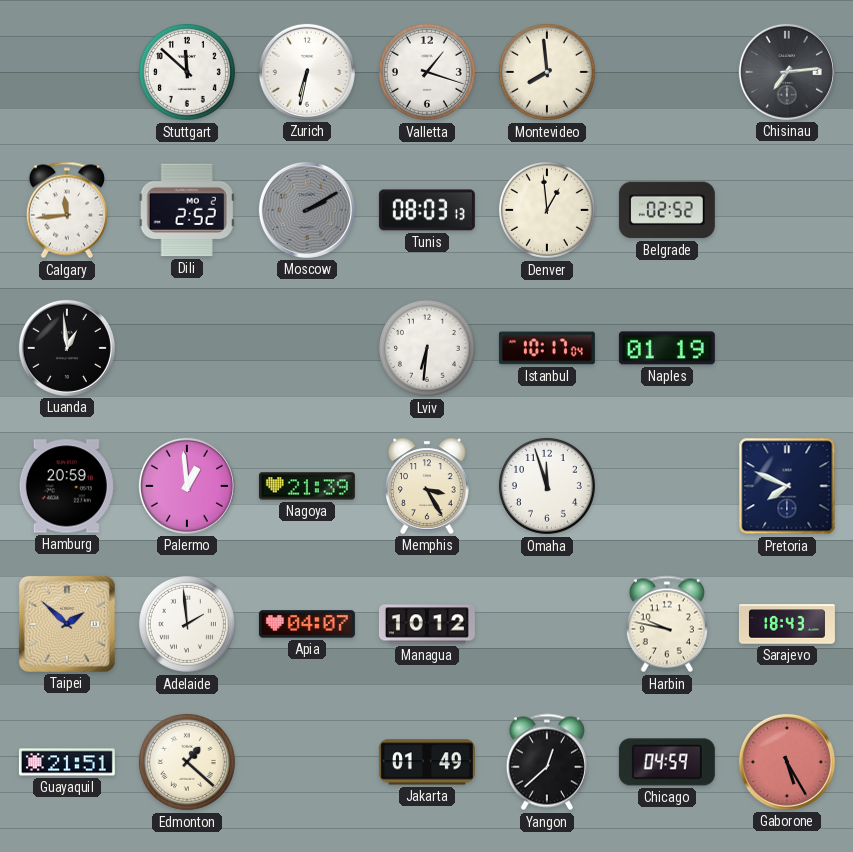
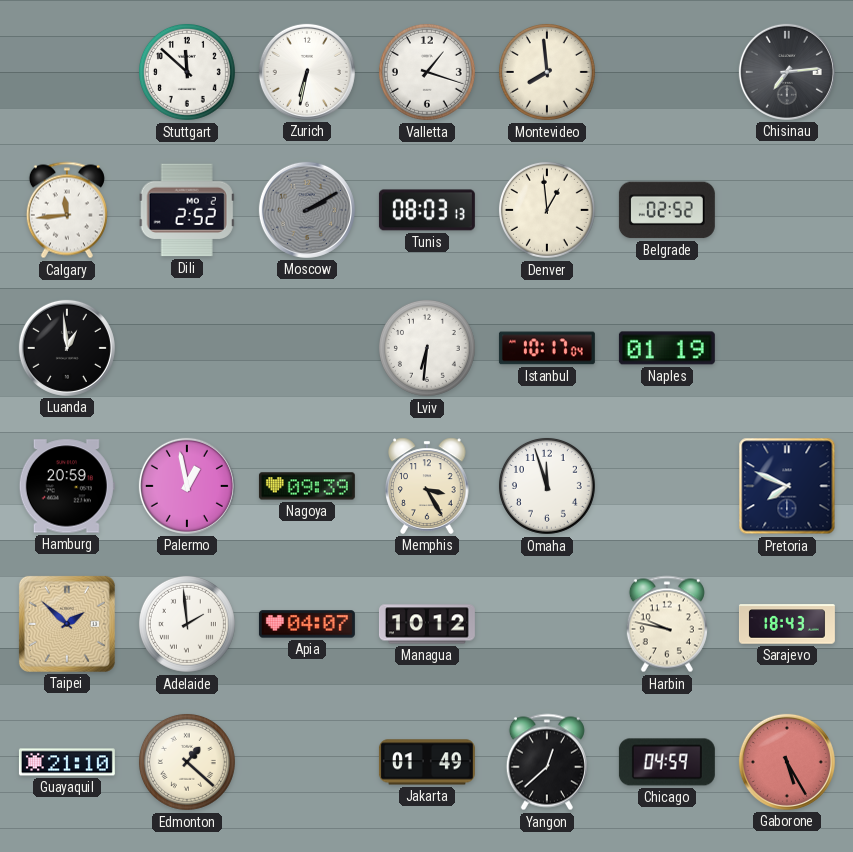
Palermo: 12:59 -> 12:58
Nagoya: 21:39 -> 09:39
Guayaquil: 21:51 -> 21:10
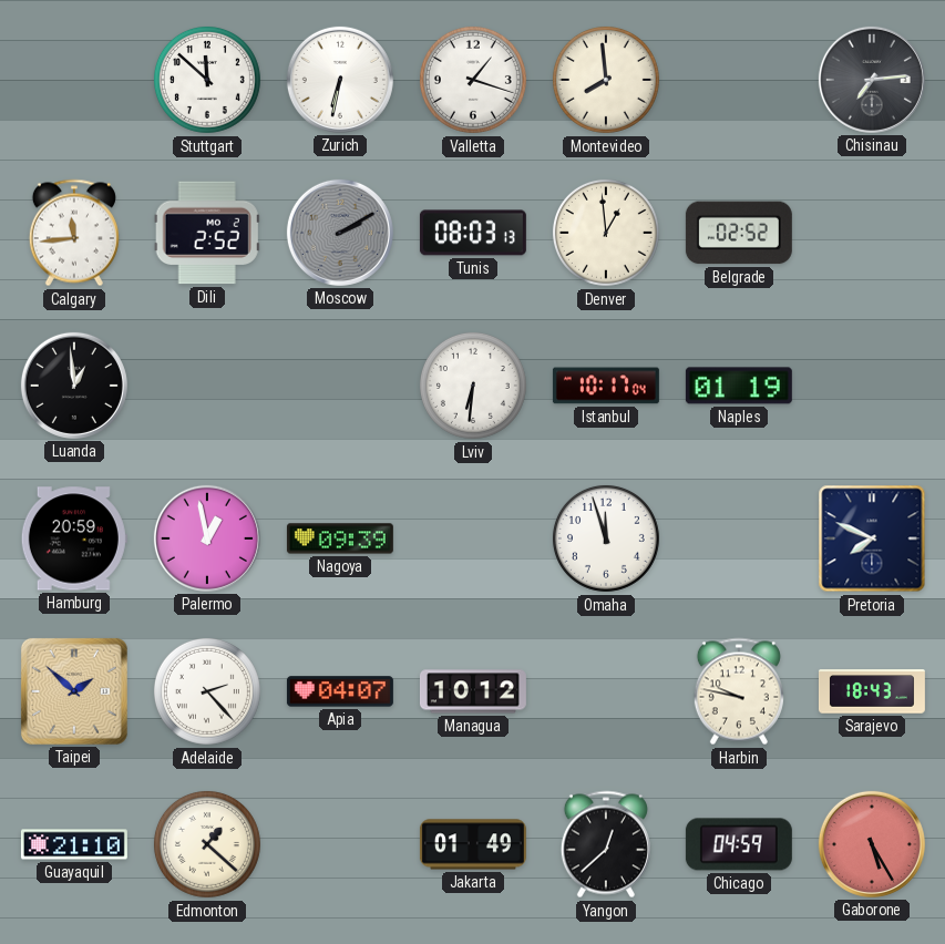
Memphis: 3:25 -> none
Adelaide: 1:59 -> 2:23
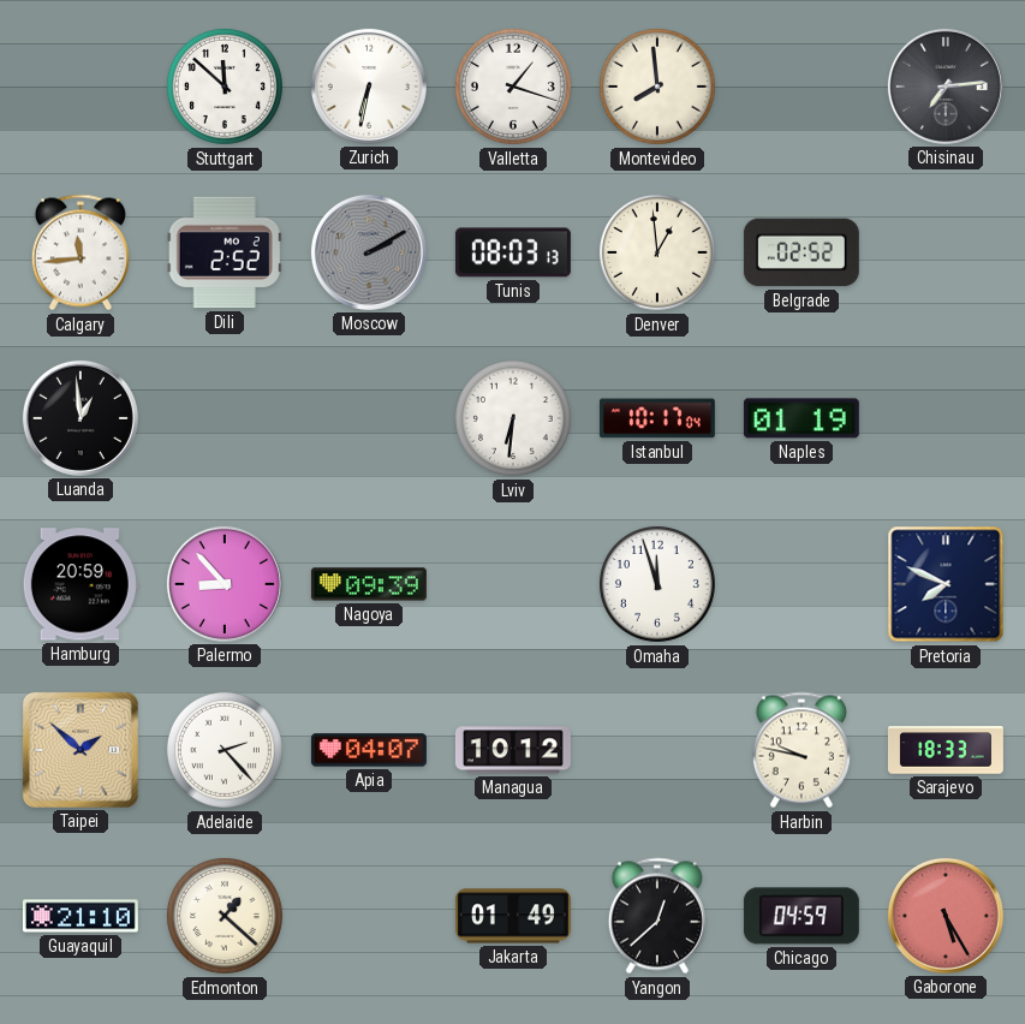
Palermo: 12:58 -> 8:53
Sarajevo: 18:43 -> 18:33
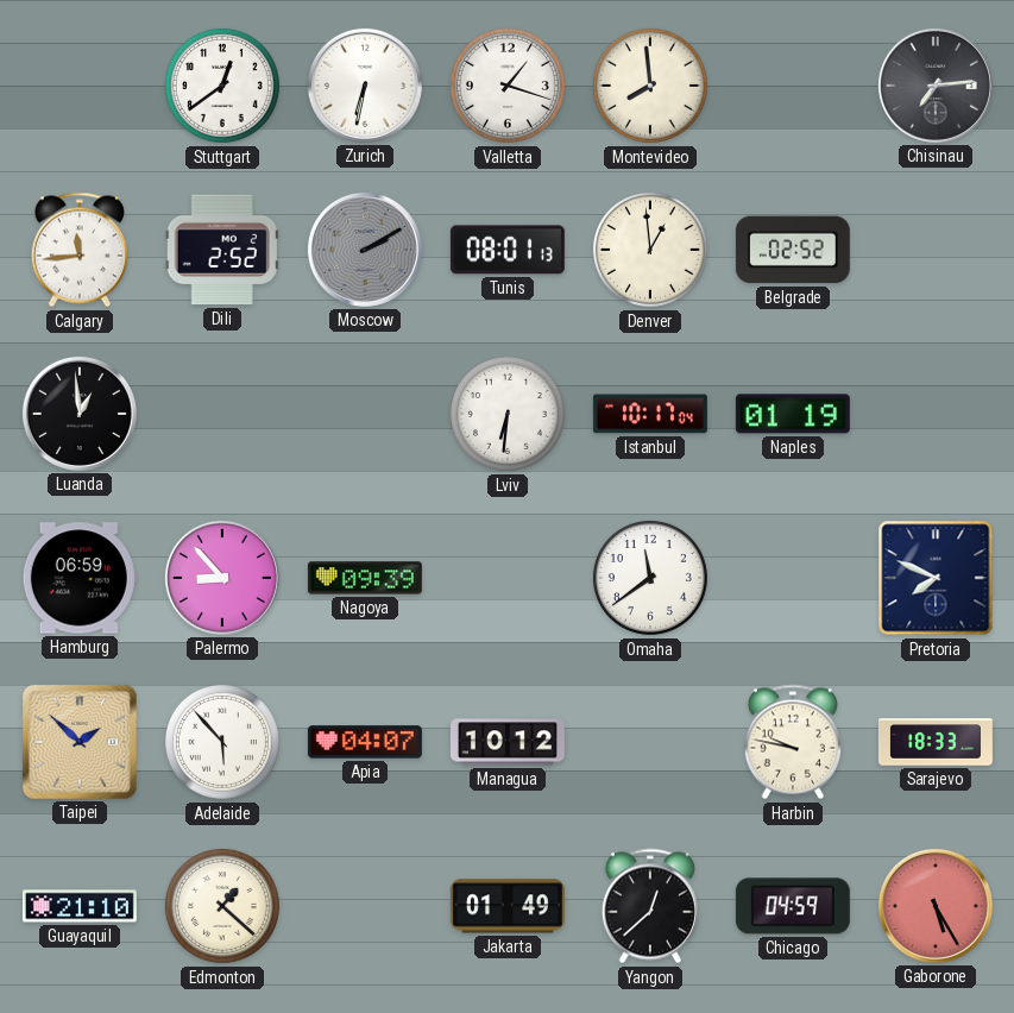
Stuttgart: 11:52 -> 12:39
Tunis: 08:03 -> 08:01
Hamburg: 20:59 -> 06:59
Omaha: 11:57 -> 11:39
Adelaide: 2:23 -> 5:53
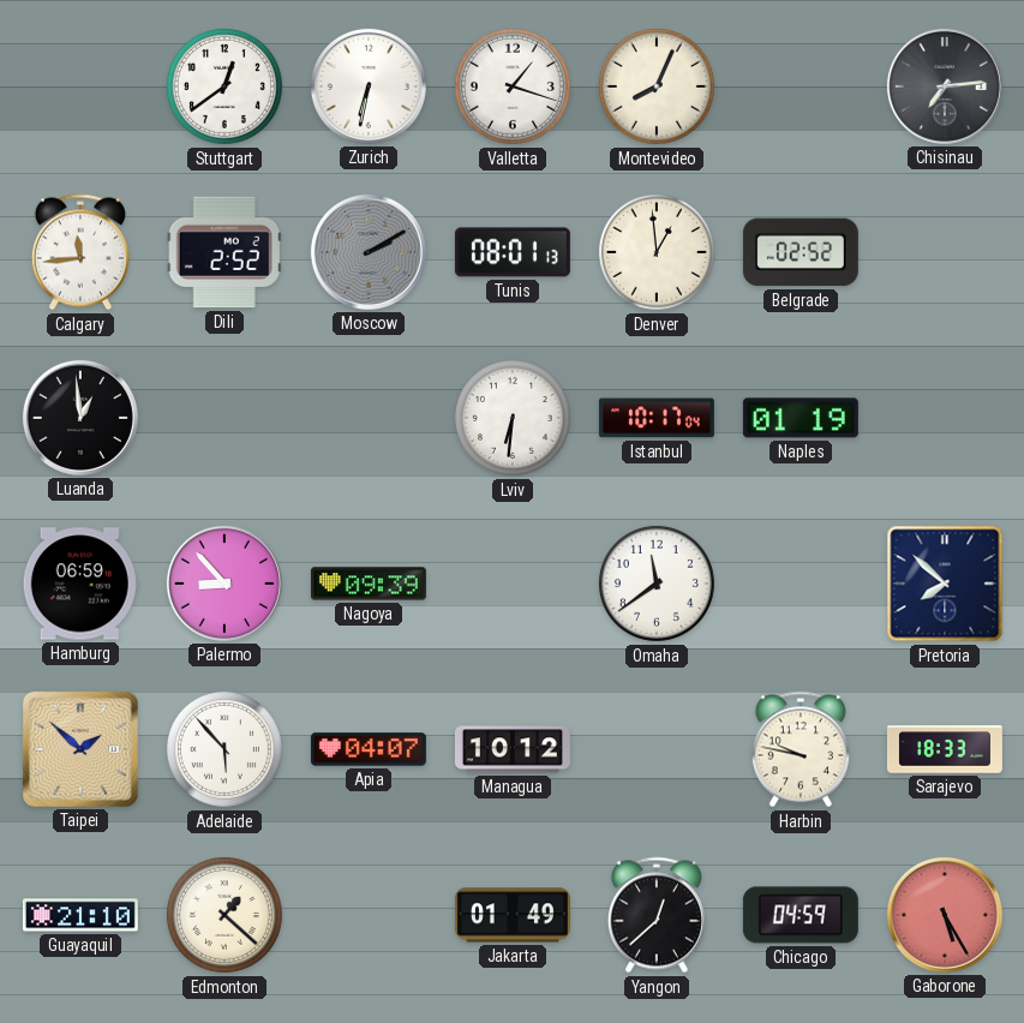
Montevideo: 7:59 -> 8:04
Pretoria: 7:49 -> 7:52
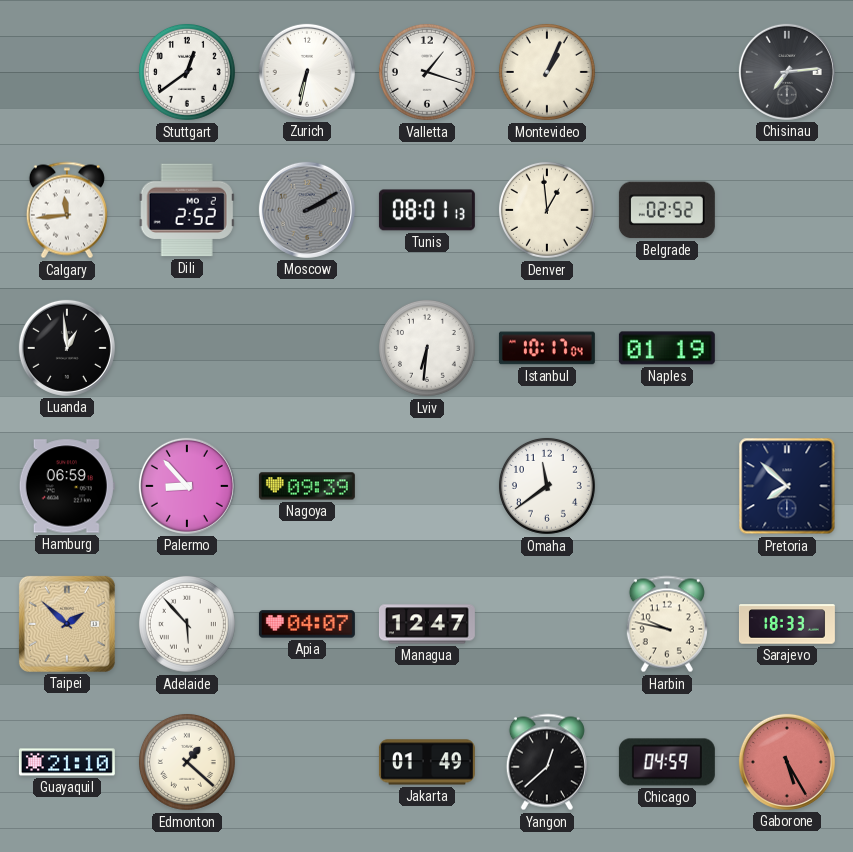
Montevideo: 8:04 -> 1:04
Managua: 10:12 -> 12:47
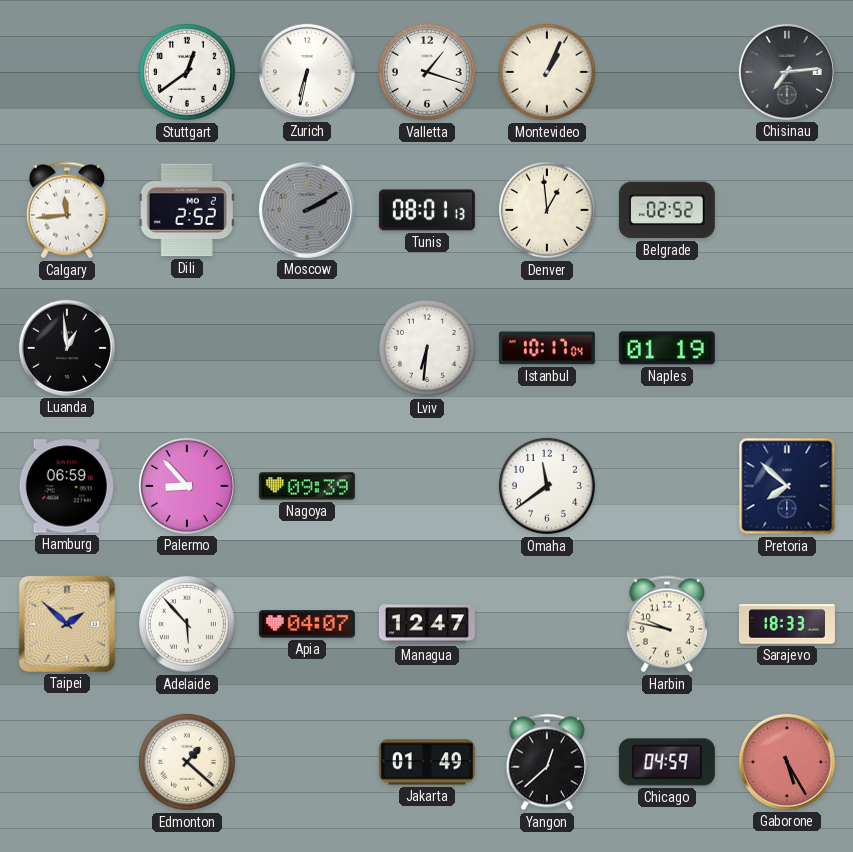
Guayaquil: 21:10 -> none
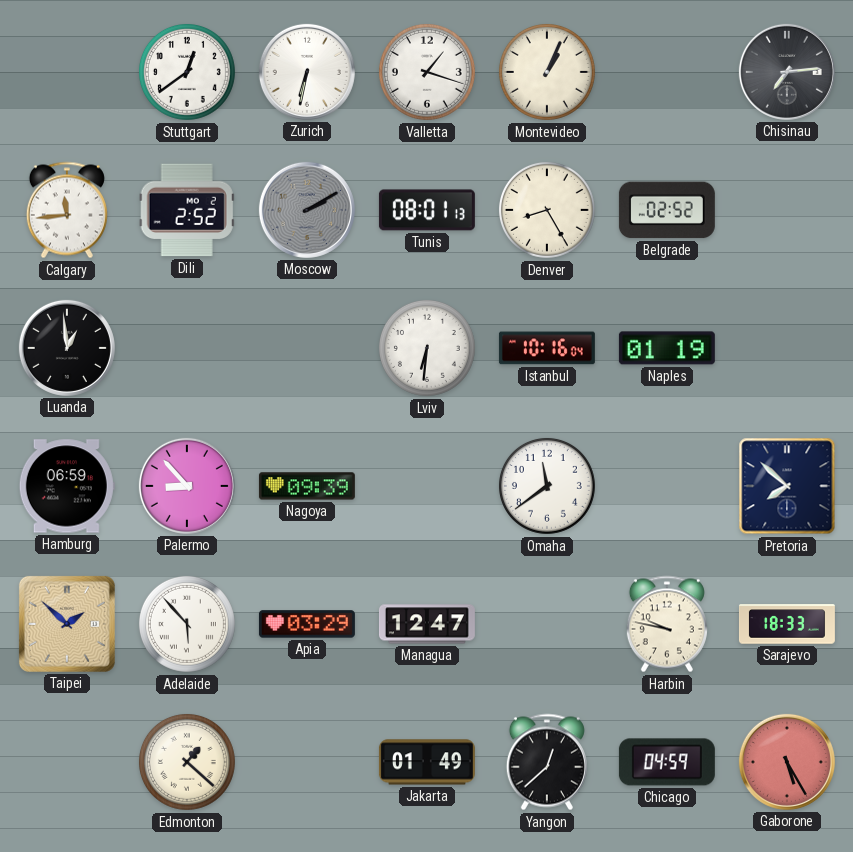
Denver: 12:59 -> 8:25
Istanbul: 10:17 -> 10:16
Apia: 04:07 -> 03:29
